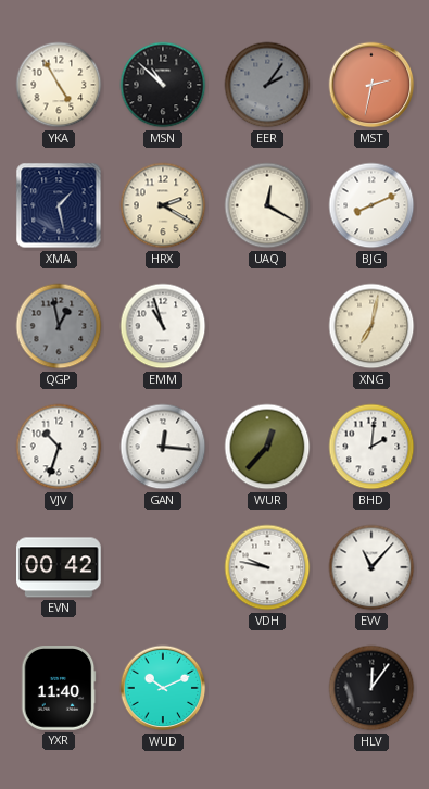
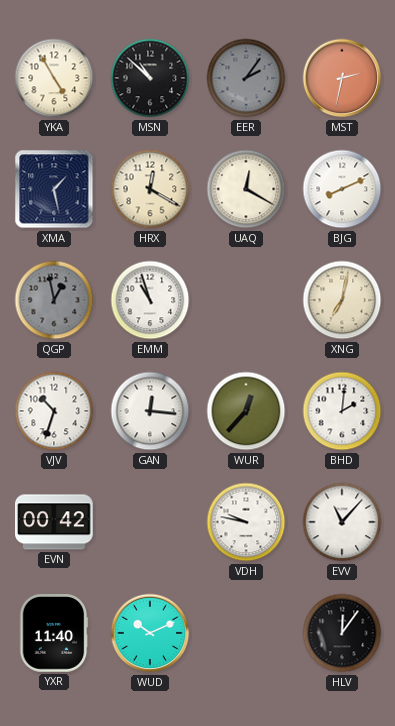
HRX: 2:20 -> 12:20
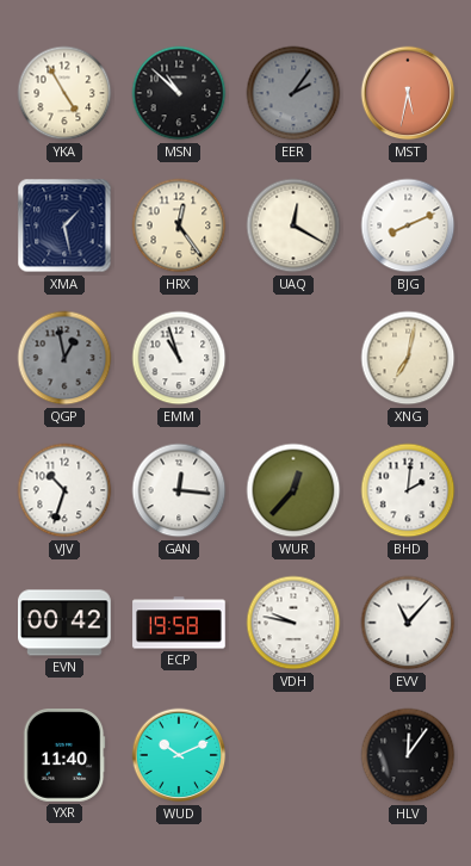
MST: 2:32 -> 5:32
HRX: 12:20 -> 12:24
ECP: none -> 19:58
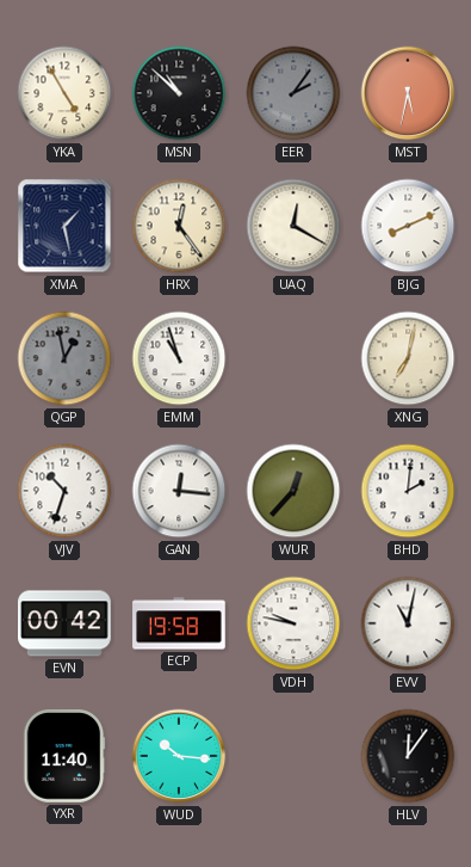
EVV: 11:07 -> 11:02
WUD: 10:11 -> 10:16
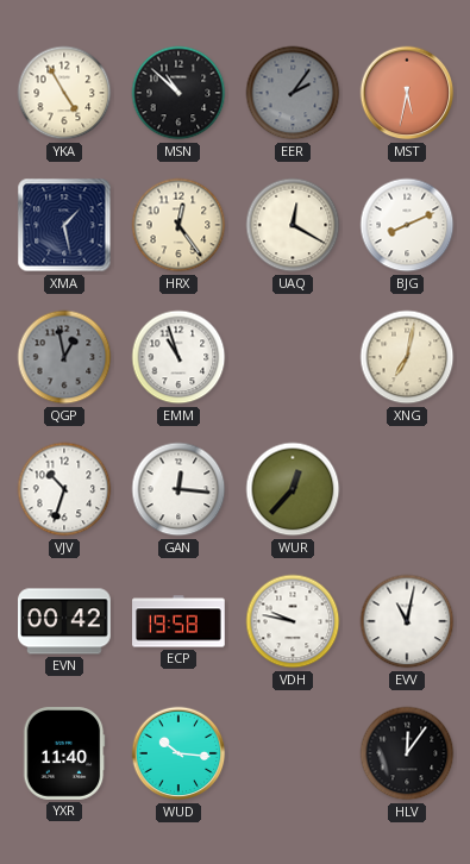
BHD: 2:01 -> none
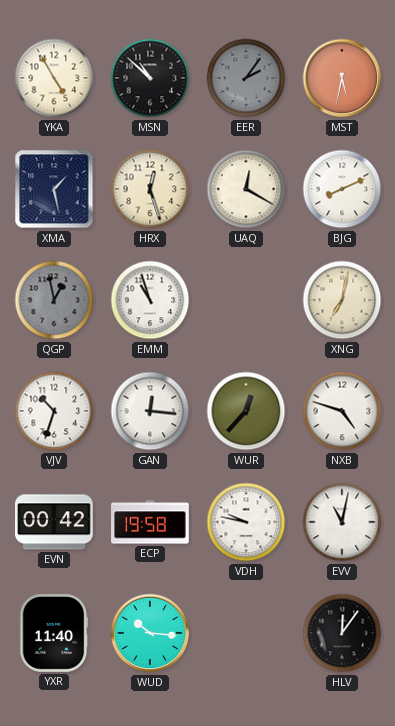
HRX: 12:24 -> 12:27
NXB: none -> 4:48
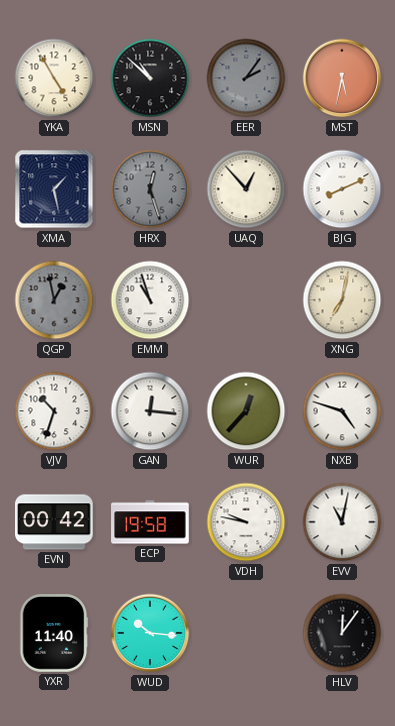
HRX dial: cream -> grey
UAQ: 12:20 -> 12:53
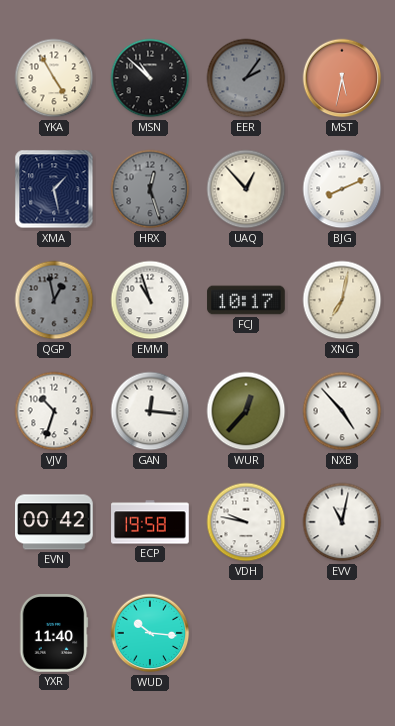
FCJ: none -> 10:17
NXB: 4:48 -> 4:53
HLV: 12:06 -> none
